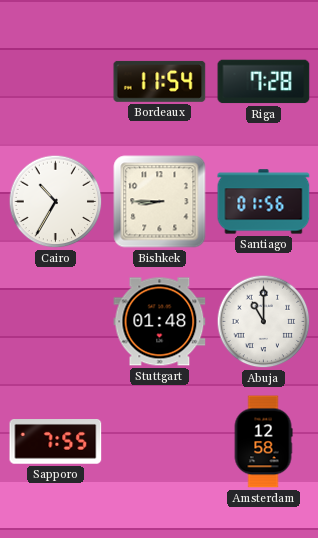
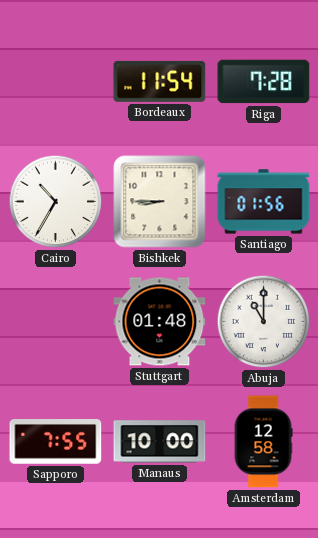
Manaus: none -> 10:00
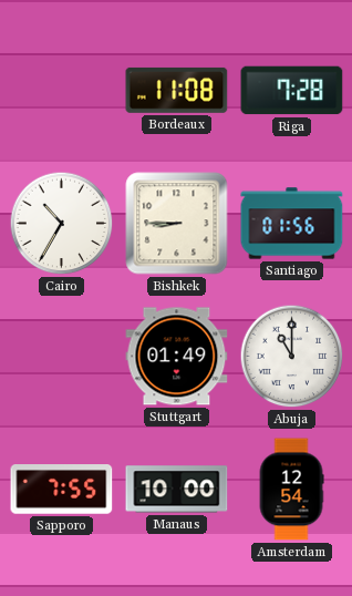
Bordeaux: 11:54 -> 11:08
Stuttgart: 01:48 -> 01:49
Amsterdam: 12:58 -> 12:54
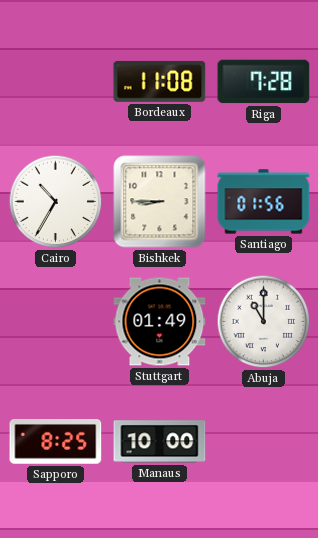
Sapporo: 7:55 -> 8:25
Amsterdam: 12:54 -> none
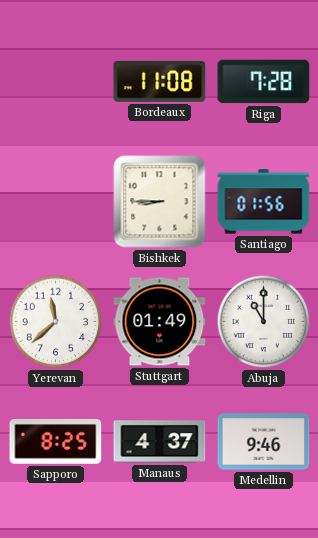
Cairo: 10:35 -> none
Yerevan: none -> 11:38
Manaus: 10:00 -> 4:37
Medellin: none -> 9:46
